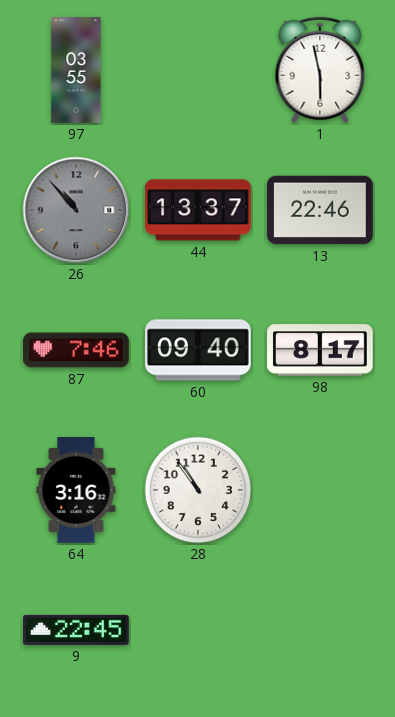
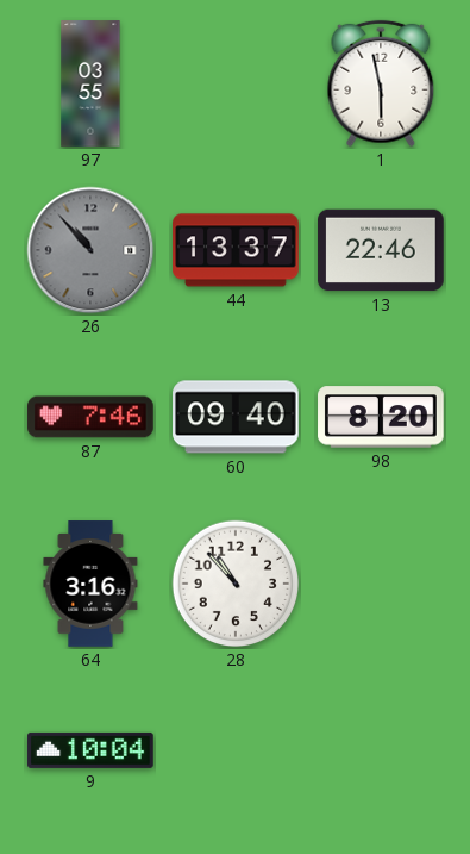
98: 8:17 -> 8:20
28: 10:54 -> 10:53
9: 22:45 -> 10:04
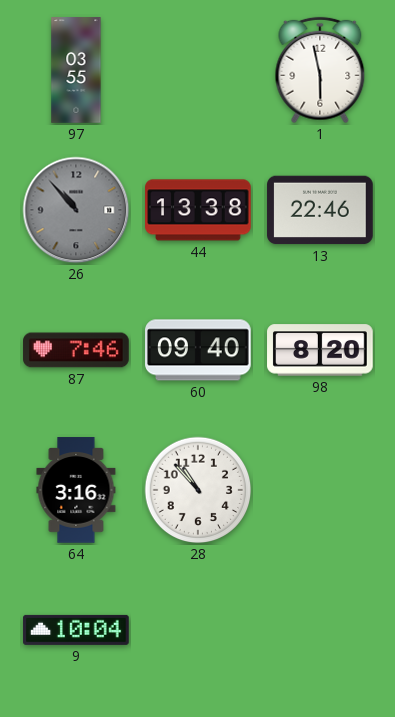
44: 13:37 -> 13:38
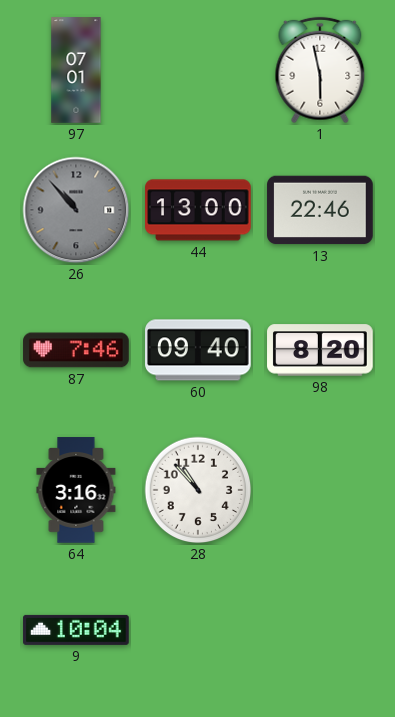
97: 03:55 -> 07:01
44: 13:38 -> 13:00
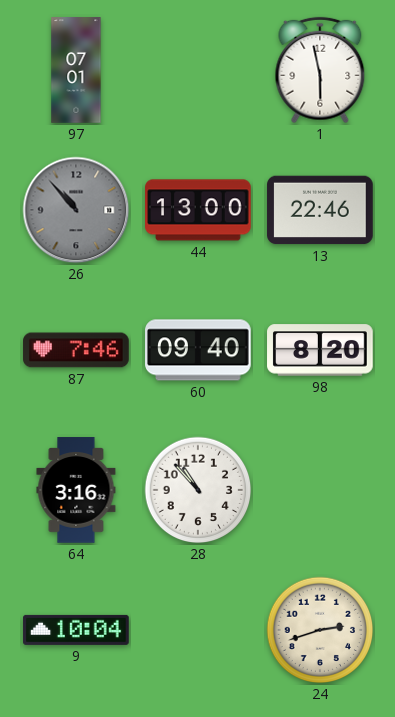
24: none -> 2:42
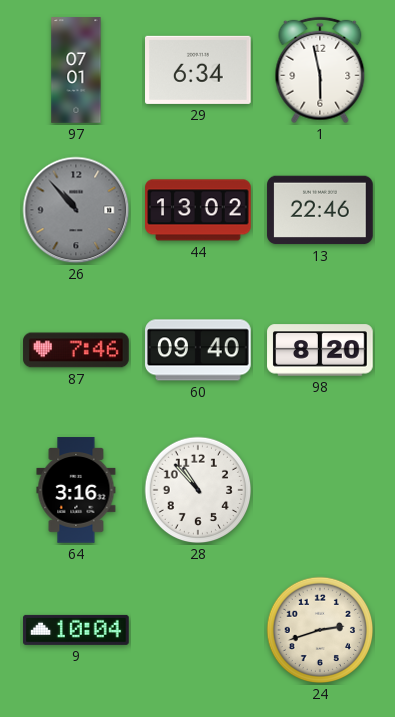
29: none -> 6:34
44: 13:00 -> 13:02
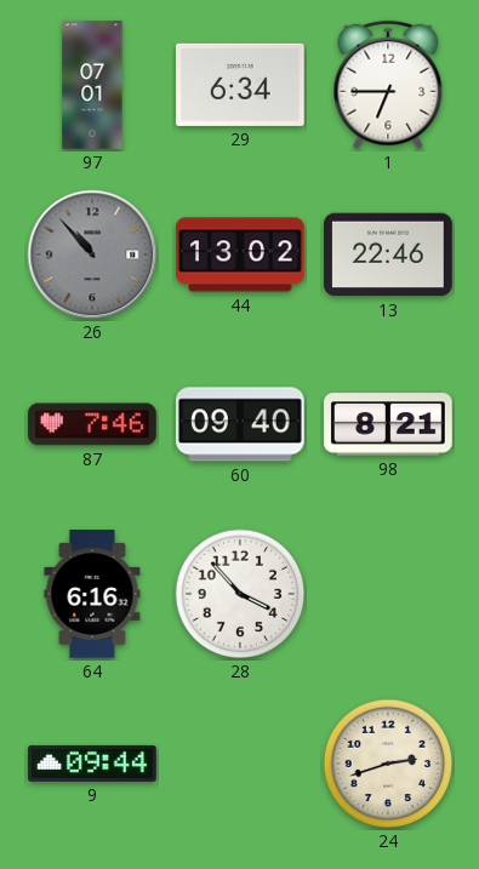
1: 5:58 -> 6:45
98: 8:20 -> 8:21
64: 3:16 -> 6:16
28: 10:53 -> 3:53
9: 10:04 -> 09:44
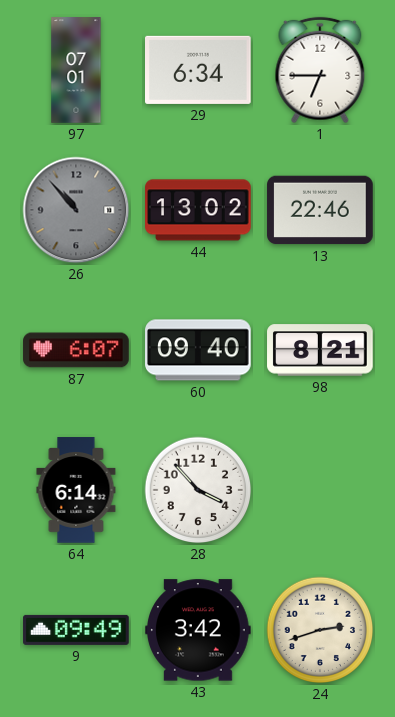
87: 7:46 -> 6:07
64: 6:16 -> 6:14
9: 09:44 -> 09:49
43: none -> 3:42
